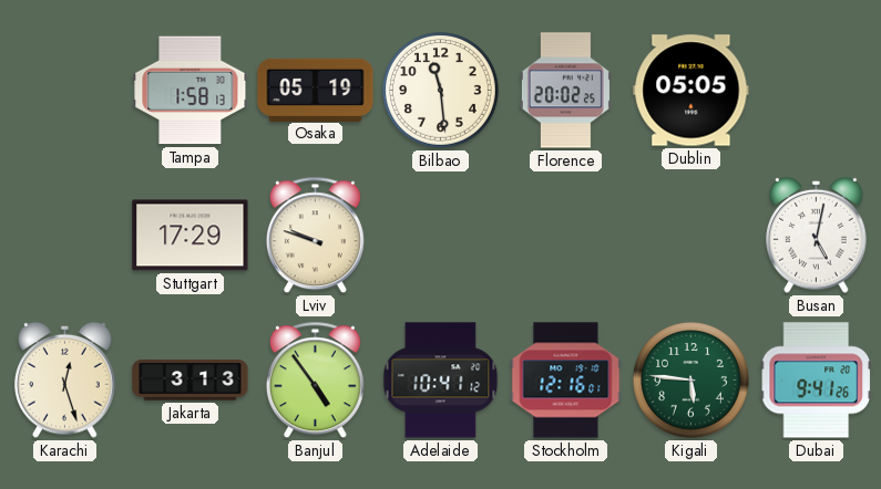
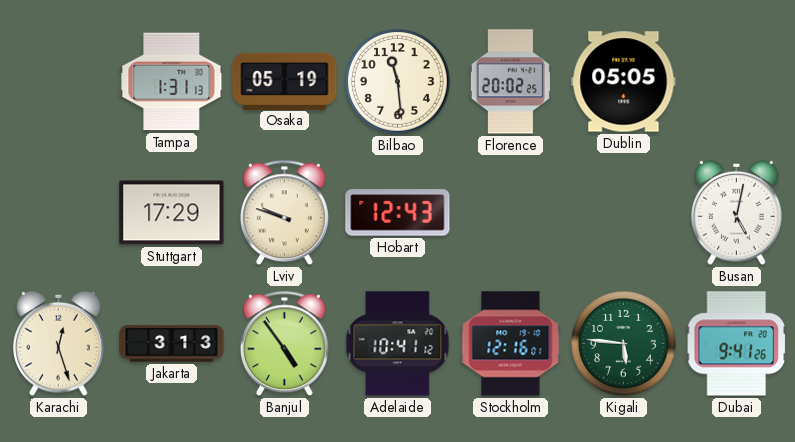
Tampa: 1:58 -> 1:31
Hobart: none -> 12:43
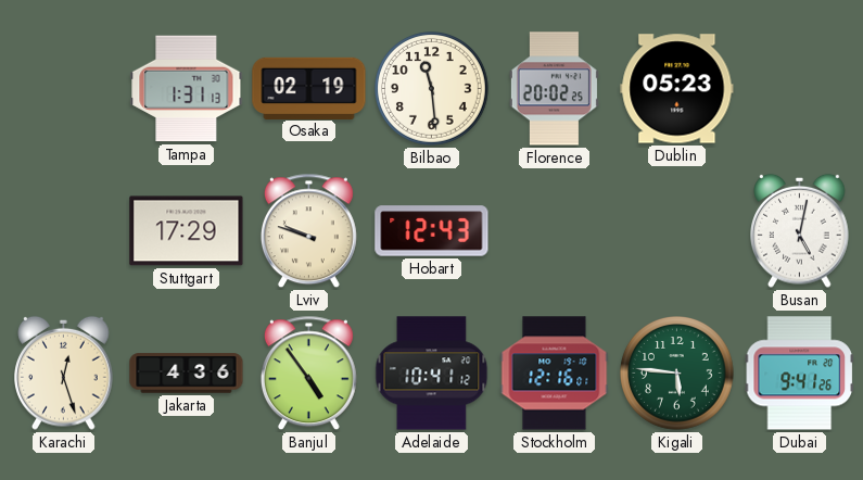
Osaka: 05:19 -> 02:19
Dublin: 05:05 -> 05:23
Jakarta: 3:13 -> 4:36
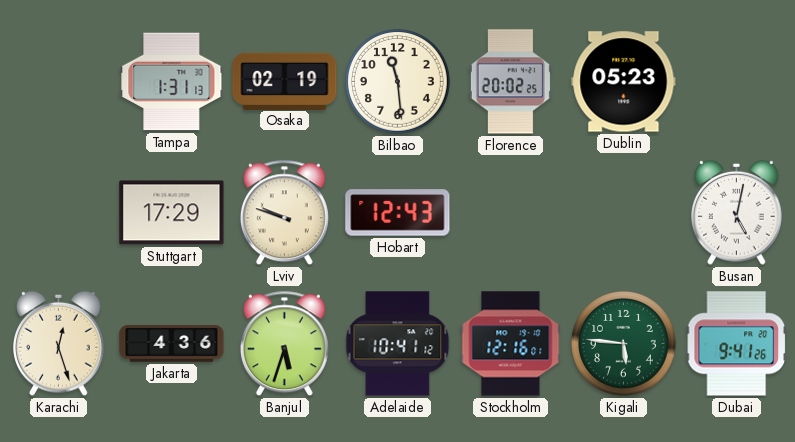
Banjul: 4:54 -> 5:33
